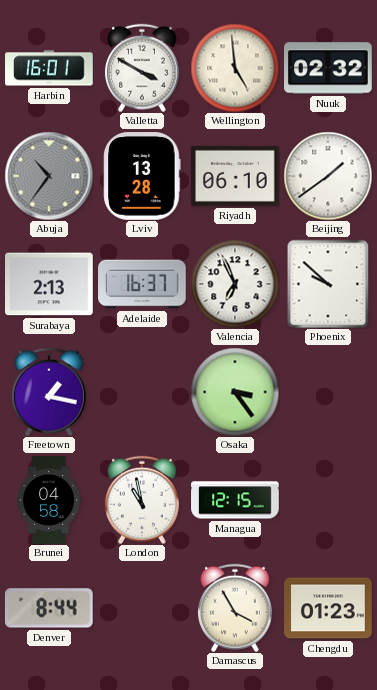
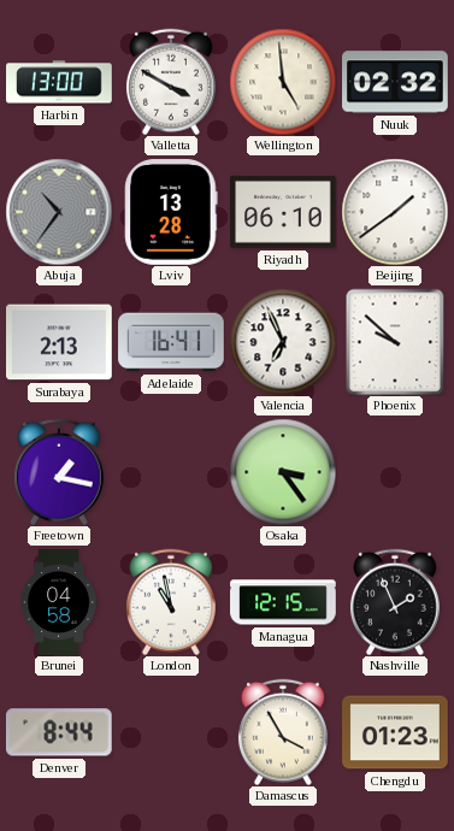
Harbin: 16:01 -> 13:00
Adelaide: 16:37 -> 16:41
Nashville: none -> 1:56
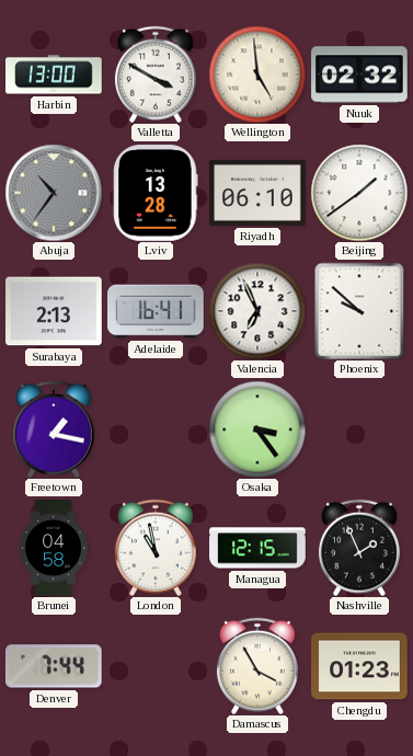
Denver: 8:44 -> 7:44
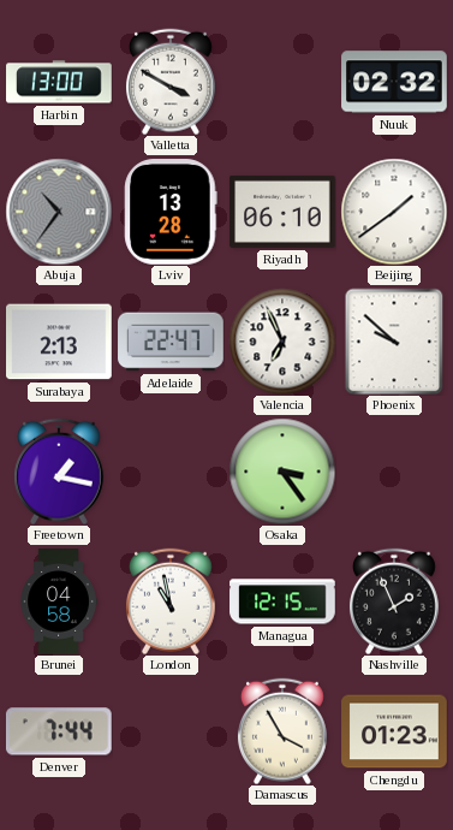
Wellington: 4:59 -> none
Adelaide: 16:41 -> 22:47
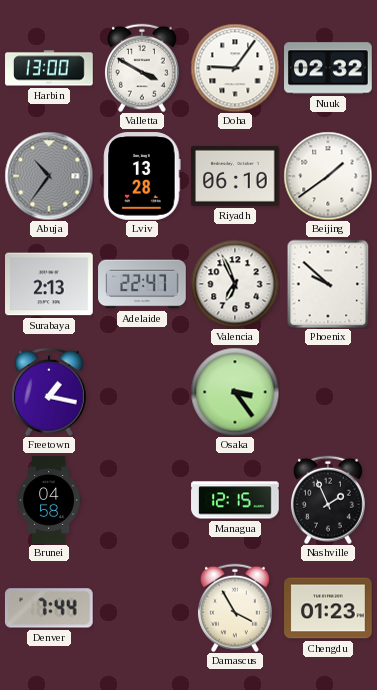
Doha: none -> 9:06
London: 10:58 -> none
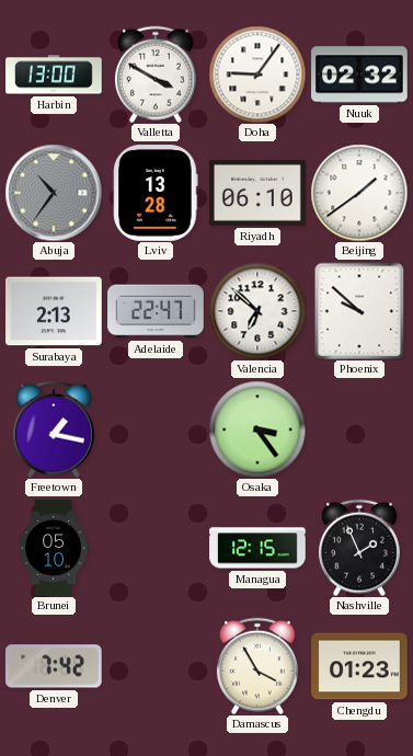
Valencia: 6:56 -> 6:52
Brunei: 04:58 -> 05:10
Denver: 7:44 -> 7:42
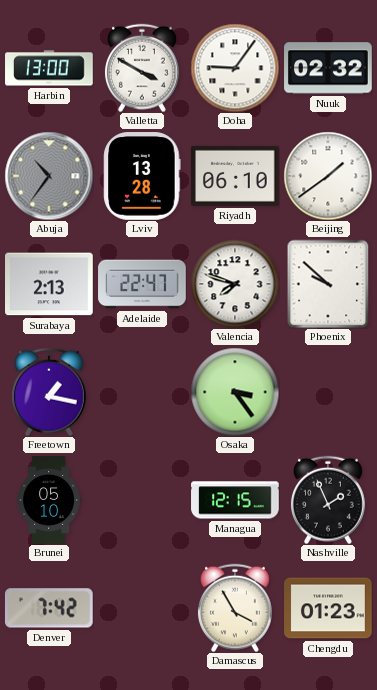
Valencia: 6:52 -> 7:48
